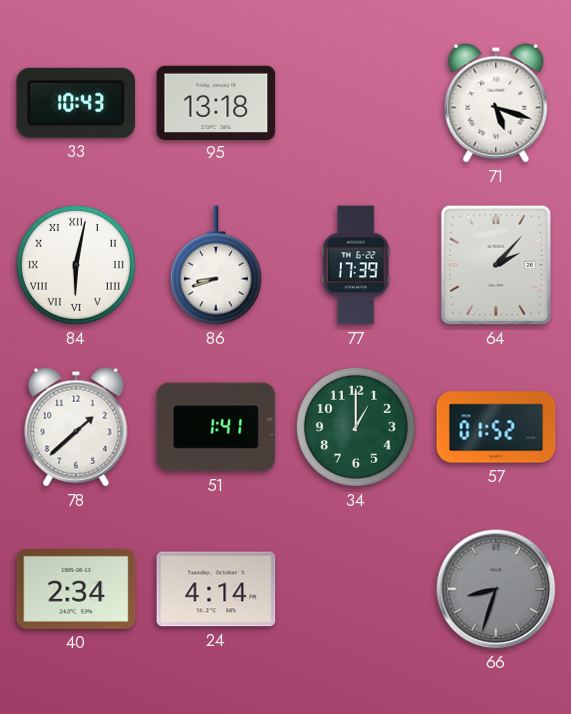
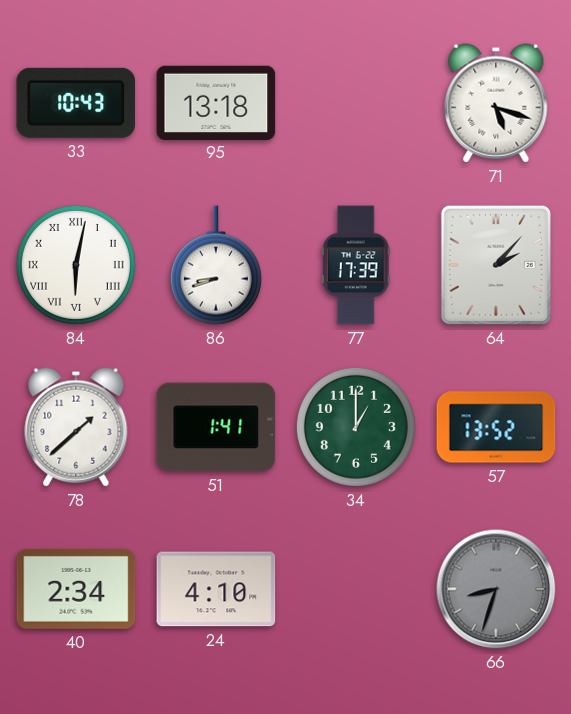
57: 01:52 -> 13:52
24: 4:14 -> 4:10
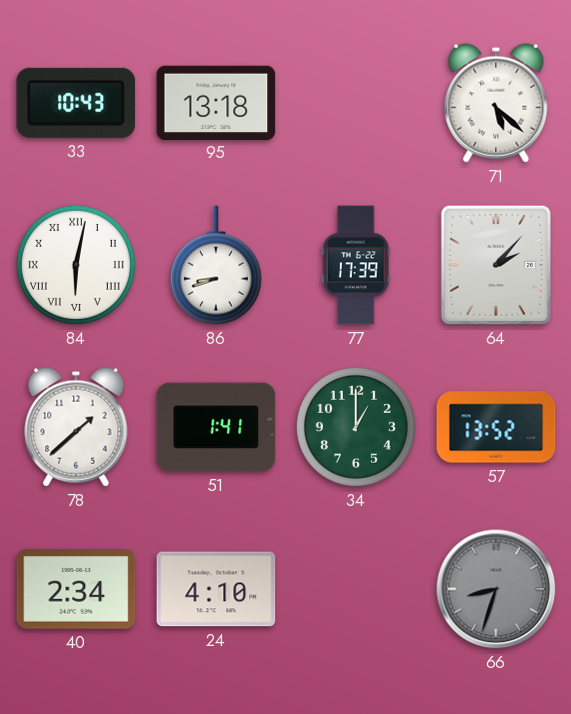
71: 5:18 -> 5:22
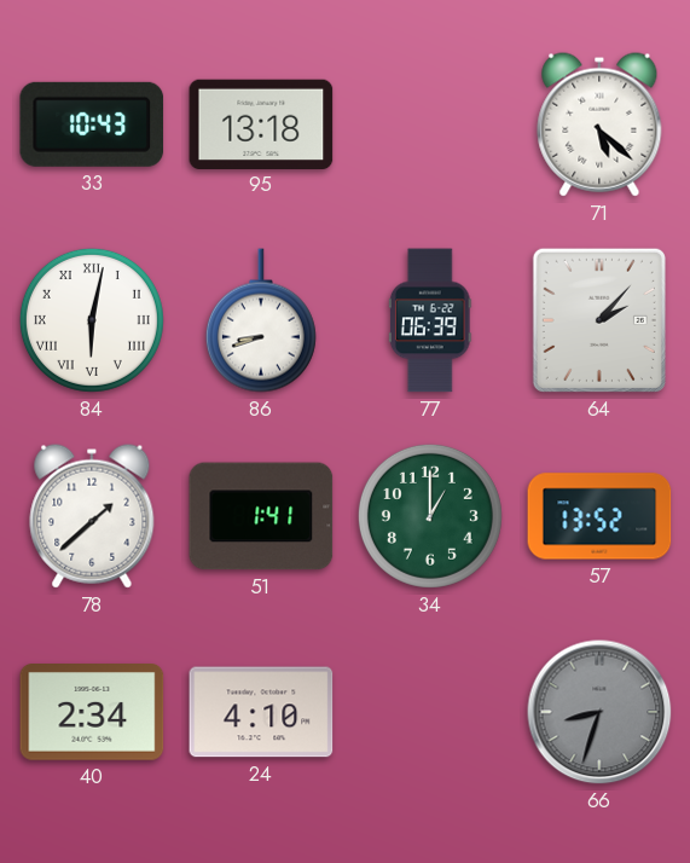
77: 17:39 -> 06:39
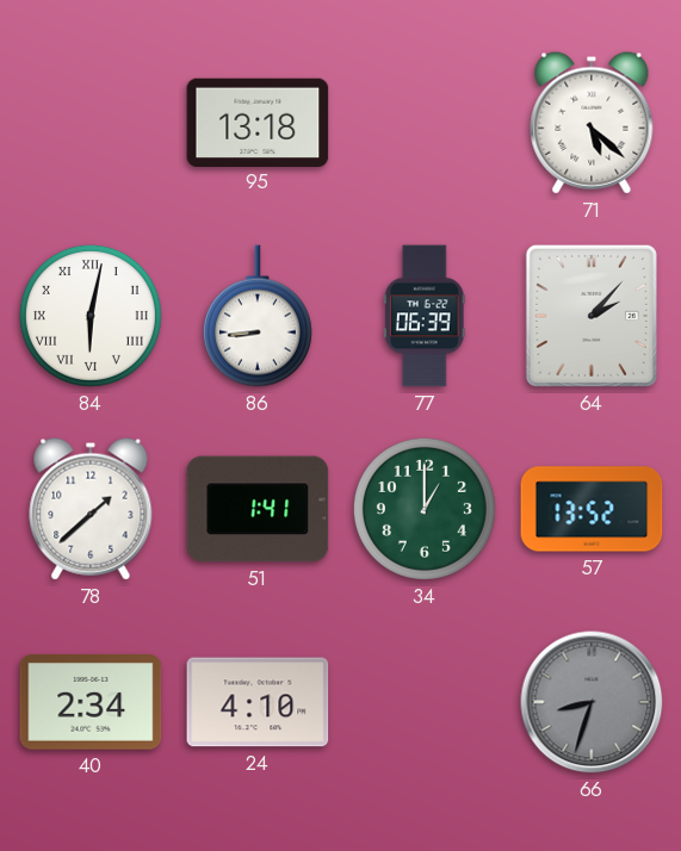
33: 10:43 -> none
86: 8:42 -> 8:44
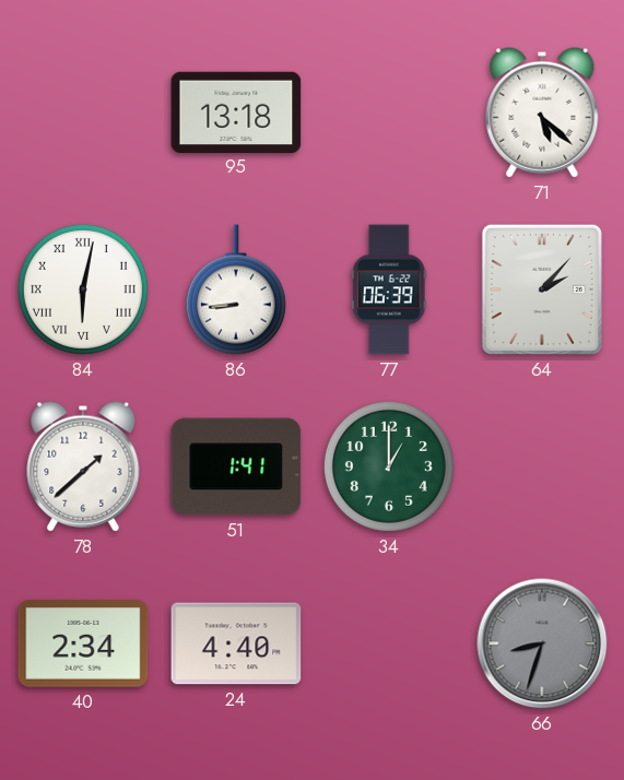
57: 13:52 -> none
24: 4:10 -> 4:40
